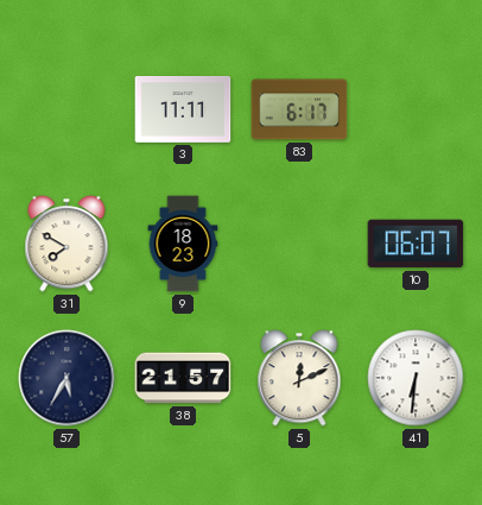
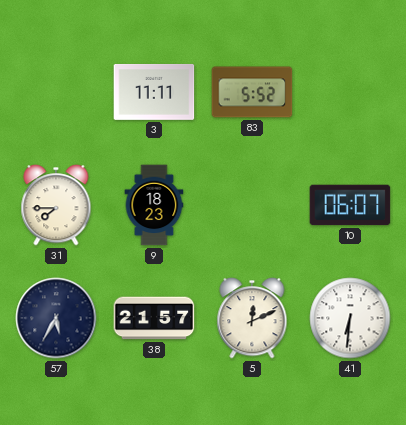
83: 6:17 -> 5:52
31: 7:50 -> 7:45
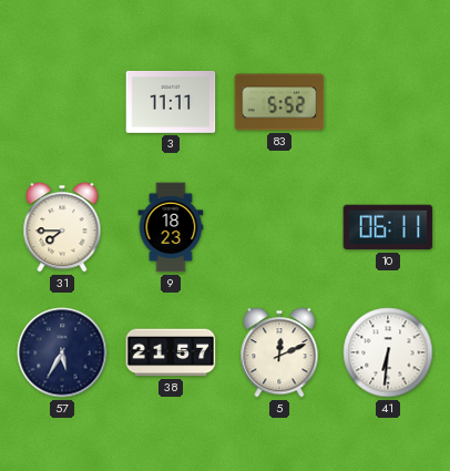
10: 06:07 -> 06:11
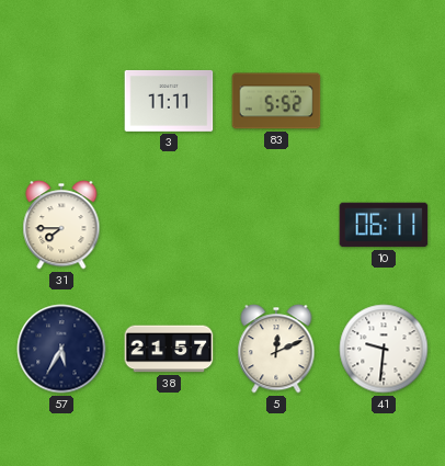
9: 18:23 -> none
41: 6:31 -> 9:31
